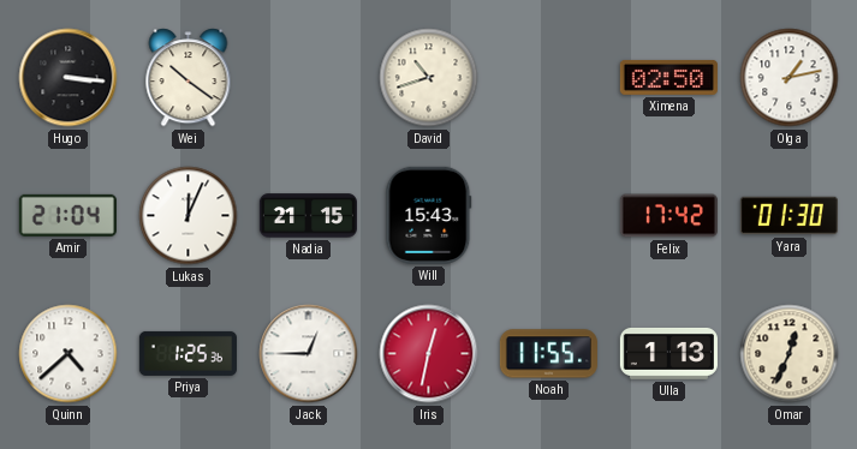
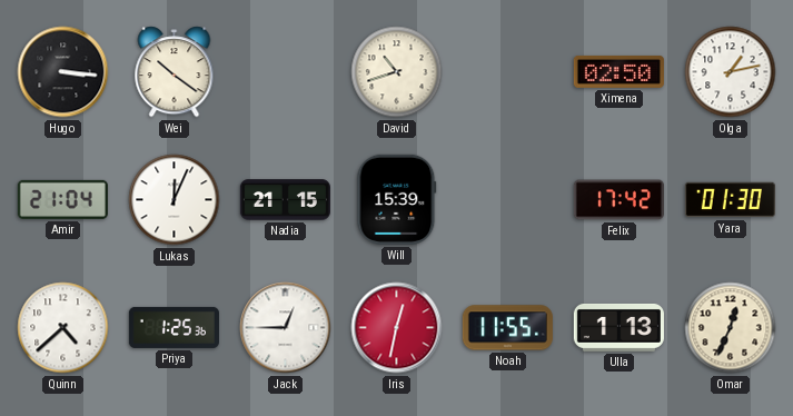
Will: 15:43 -> 15:39
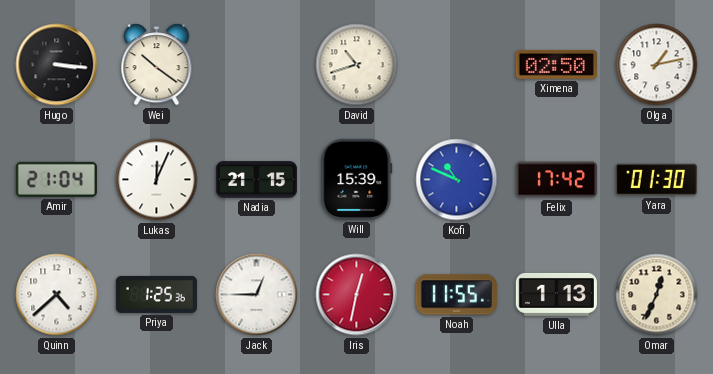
Kofi: none -> 10:49
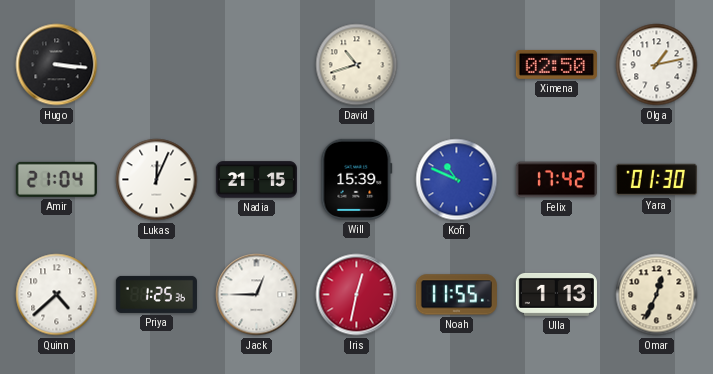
Wei: 10:21 -> none
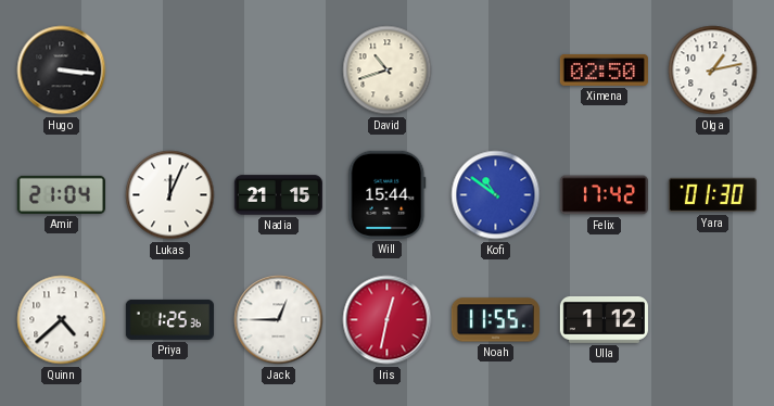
Will: 15:39 -> 15:44
Kofi: 10:49 -> 10:51
Ulla: 1:13 -> 1:12
Omar: 12:34 -> none
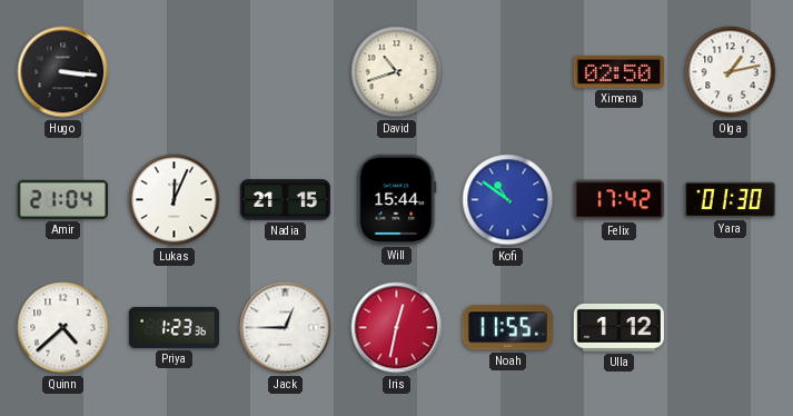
Priya: 1:25 -> 1:23
